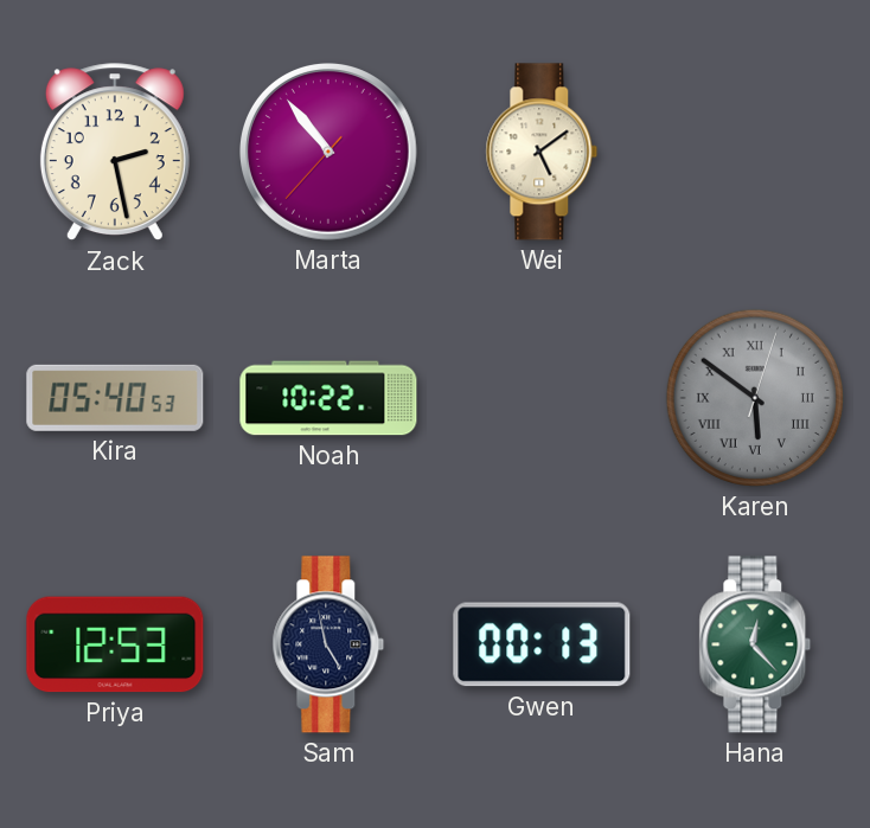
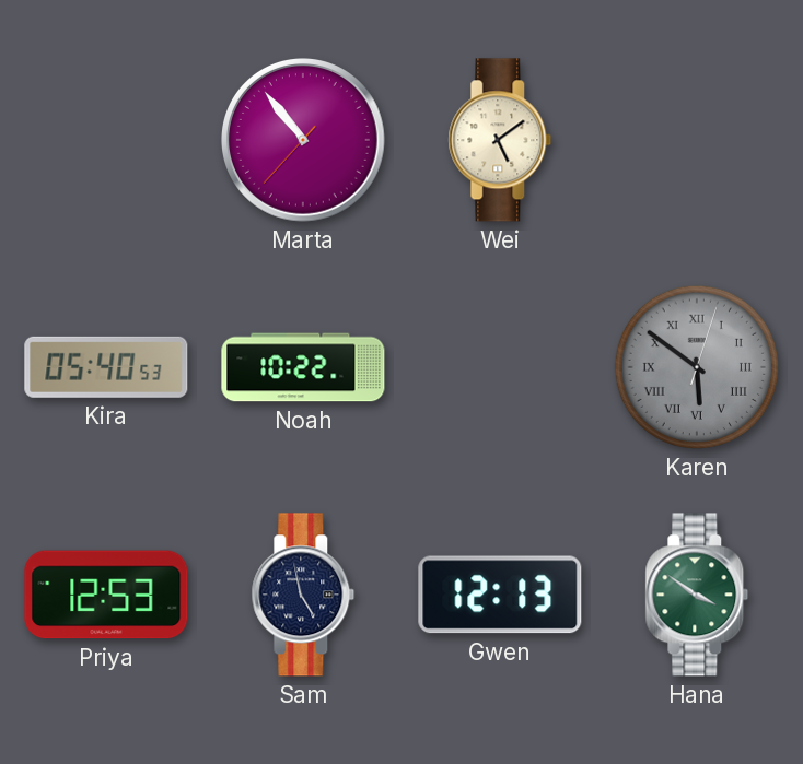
Zack: 2:28 -> none
Gwen: 00:13 -> 12:13
Hana: 12:23 -> 3:51
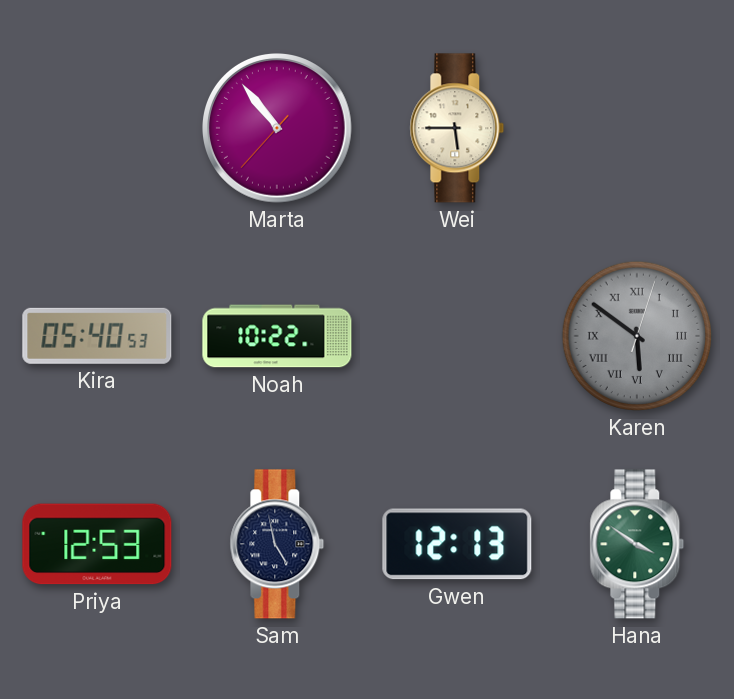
Wei: 5:09 -> 5:45
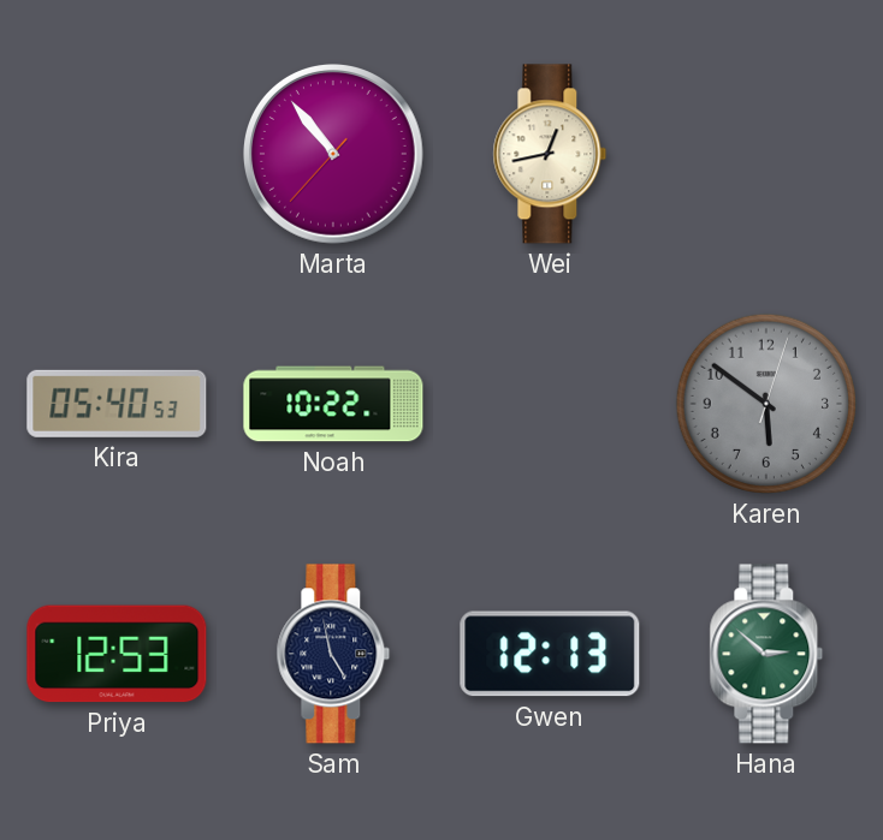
Wei: 5:45 -> 12:43
Karen numerals: Roman -> Arabic
Hana: 3:51 -> 2:52
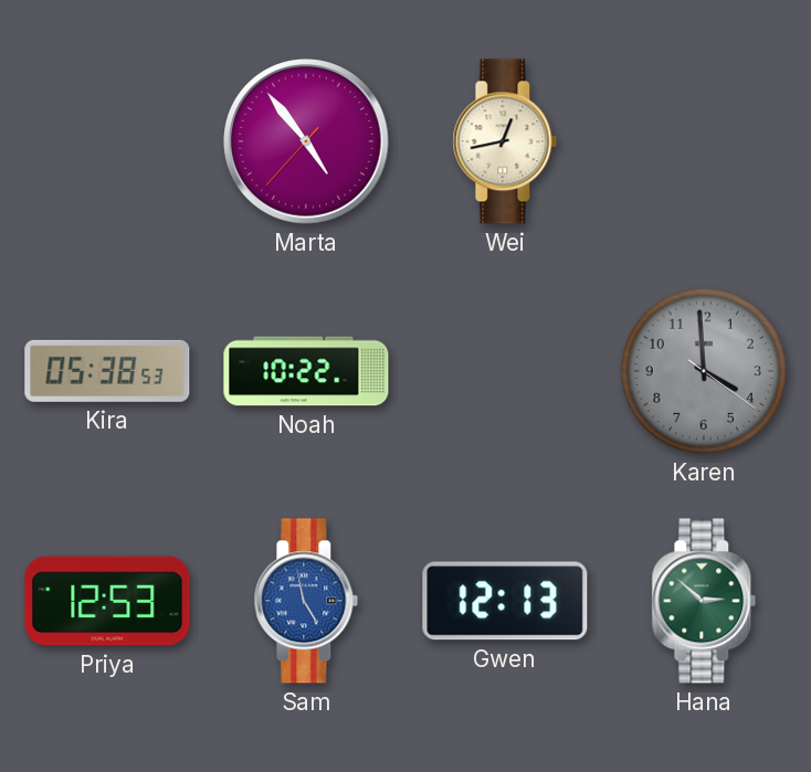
Marta: 10:53 -> 4:53
Kira: 05:40 -> 05:38
Karen: 5:51 -> 3:59
Sam dial: navy -> blue
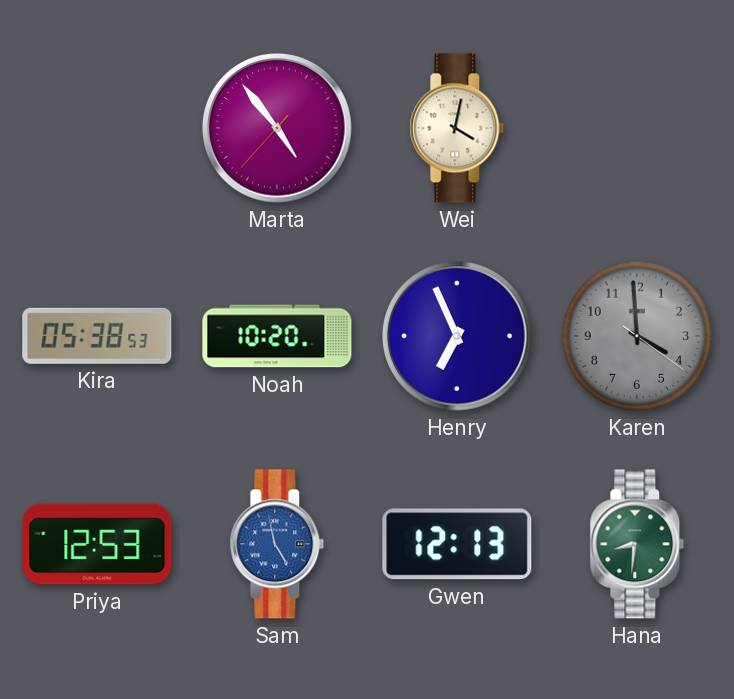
Wei: 12:43 -> 4:02
Noah: 10:22 -> 10:20
Henry: none -> 6:56
Hana: 2:52 -> 8:31
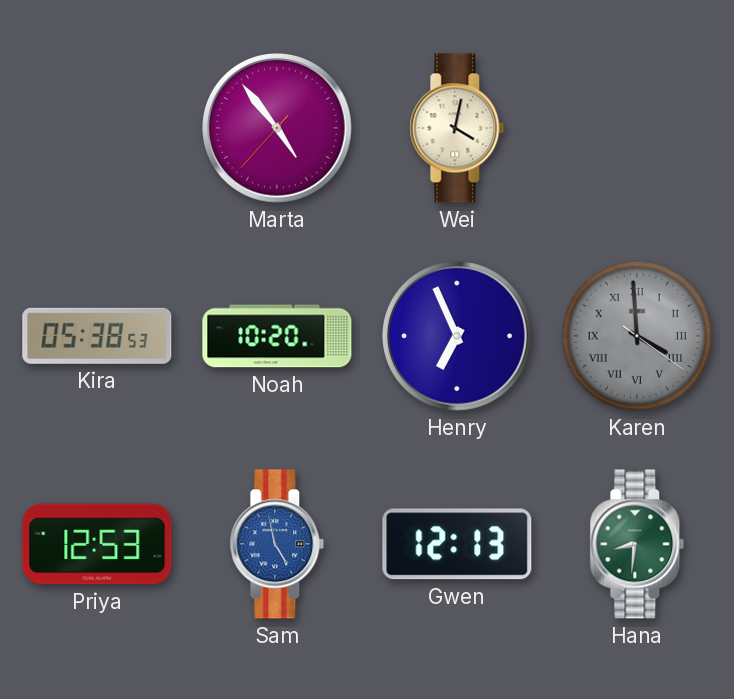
Karen numerals: Arabic -> Roman
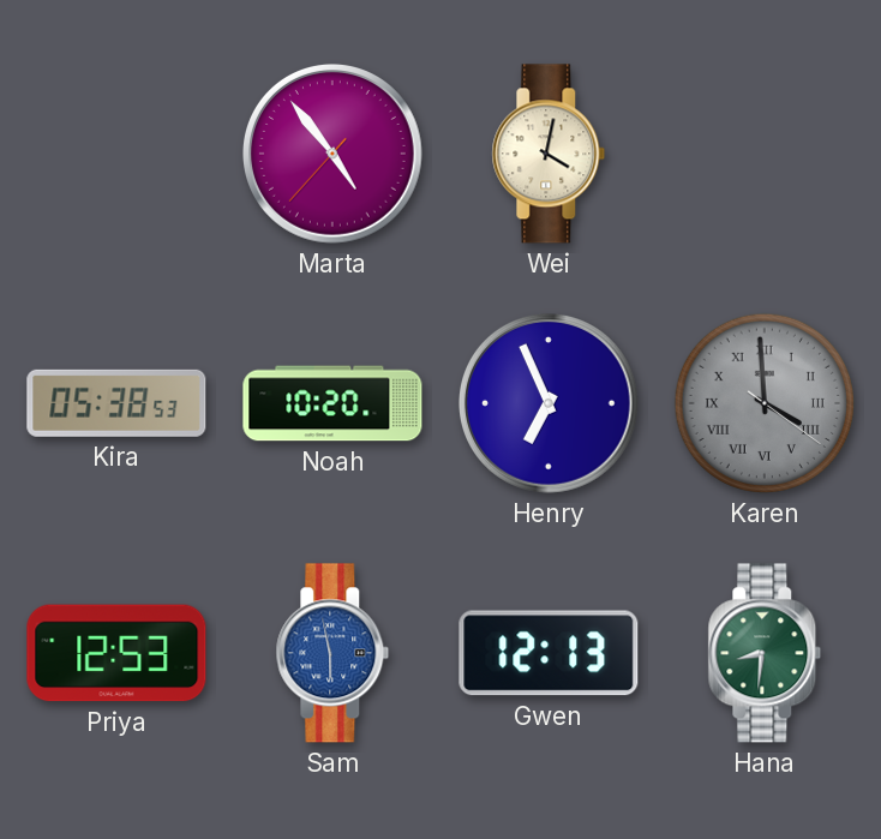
Sam: 4:58 -> 5:58
